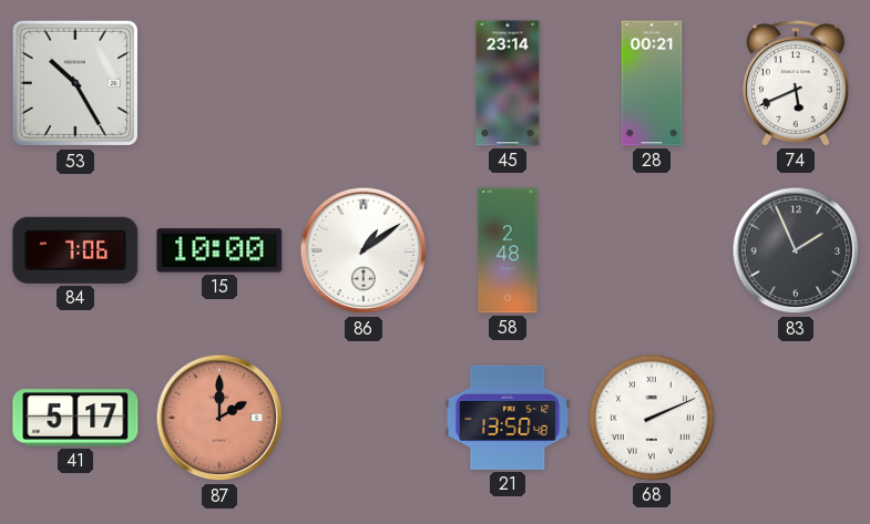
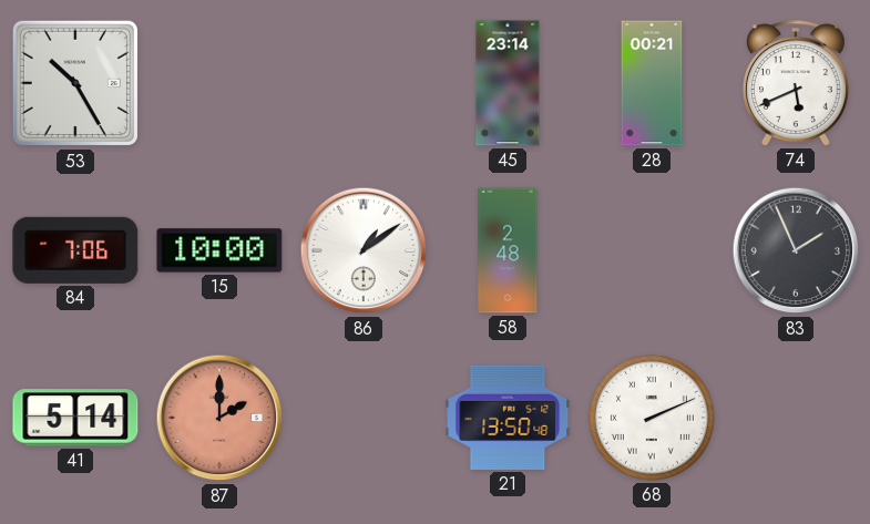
41: 5:17 -> 5:14
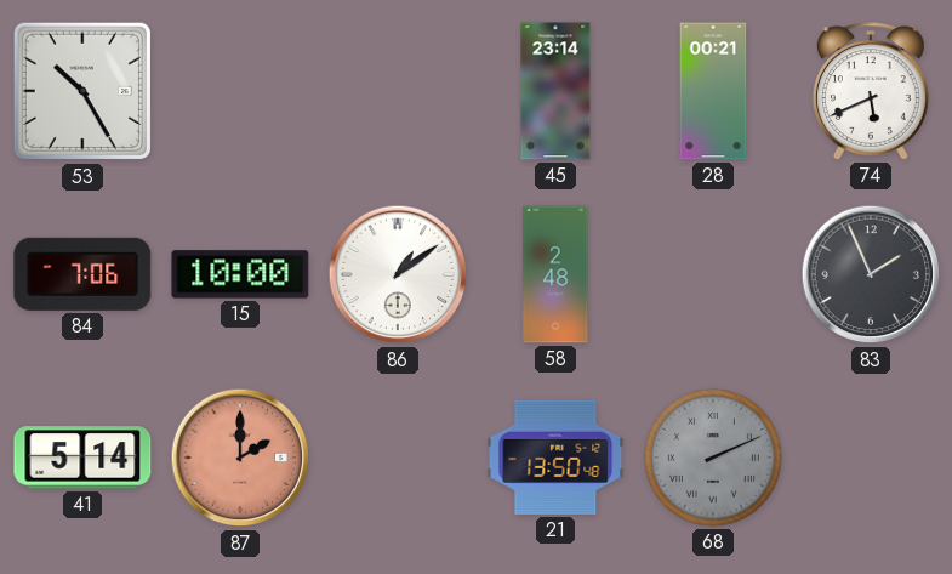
68 dial: white -> grey
